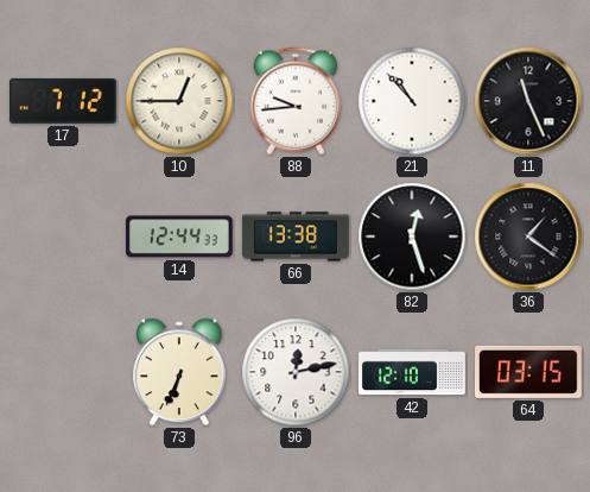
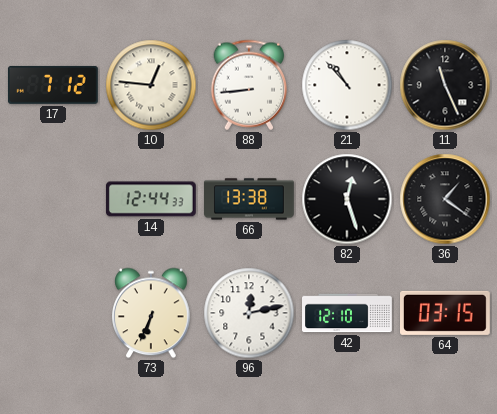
10: 12:45 -> 12:46
88: 9:44 -> 8:44
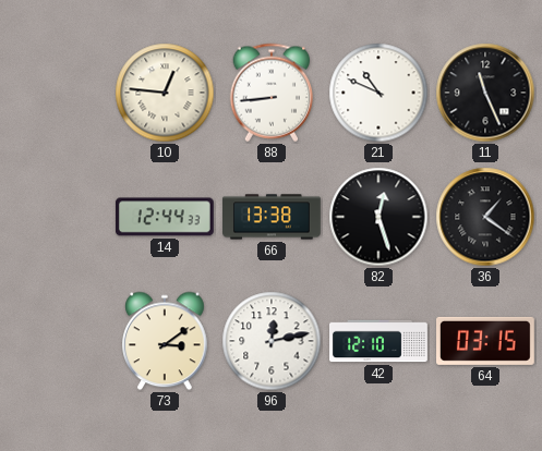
17: 7:12 -> none
21: 10:53 -> 10:49
73: 6:34 -> 3:09
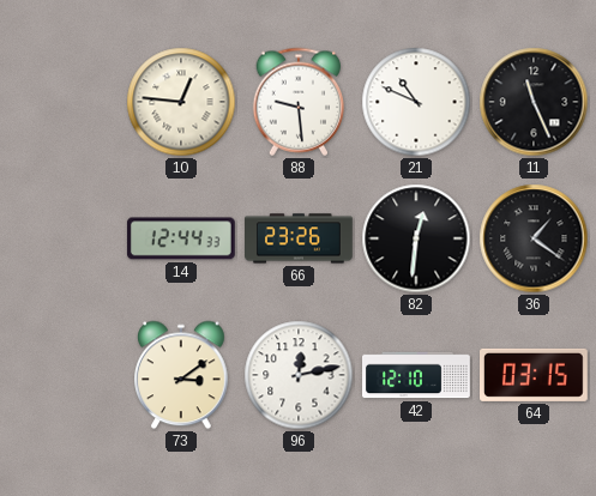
88: 8:44 -> 9:29
66: 13:38 -> 23:26
82: 12:27 -> 12:31
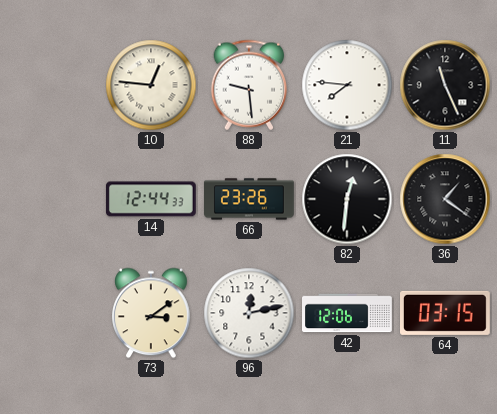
21: 10:49 -> 7:46
42: 12:10 -> 12:06
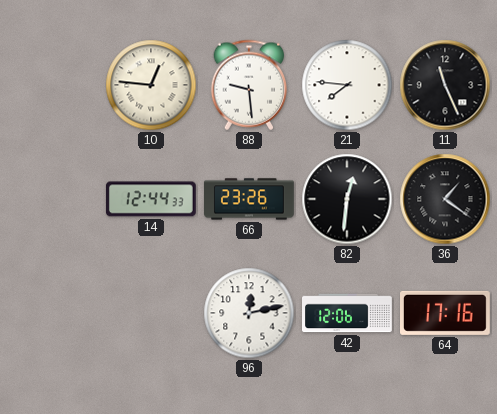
73: 3:09 -> none
64: 03:15 -> 17:16
